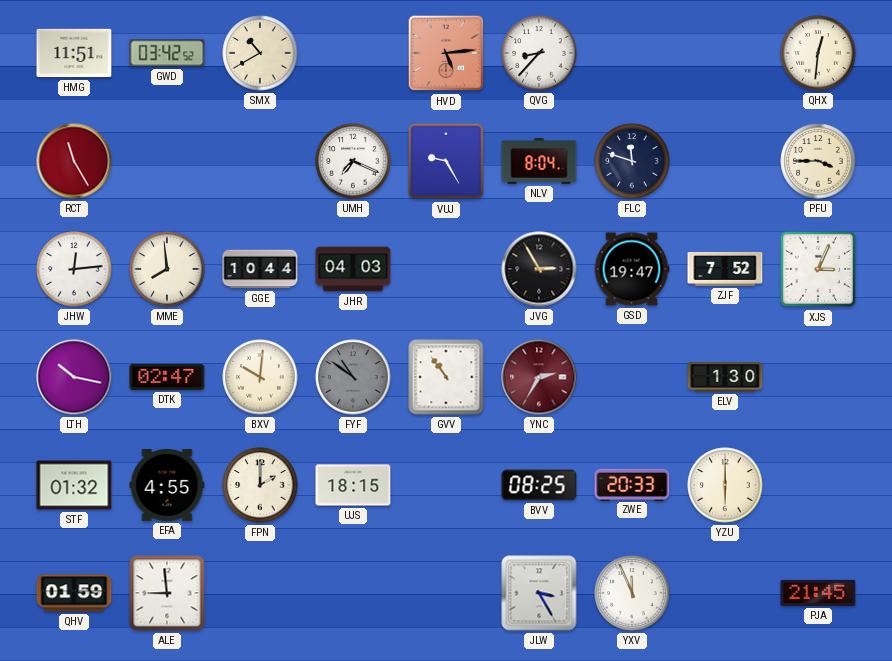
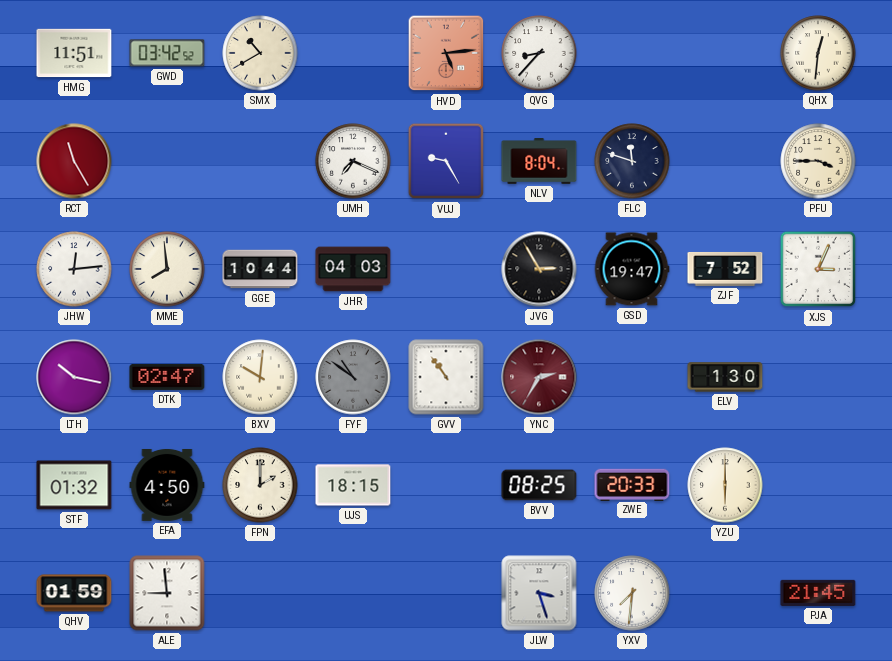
EFA: 4:55 -> 4:50
JLW: 3:25 -> 3:27
YXV: 11:56 -> 7:31
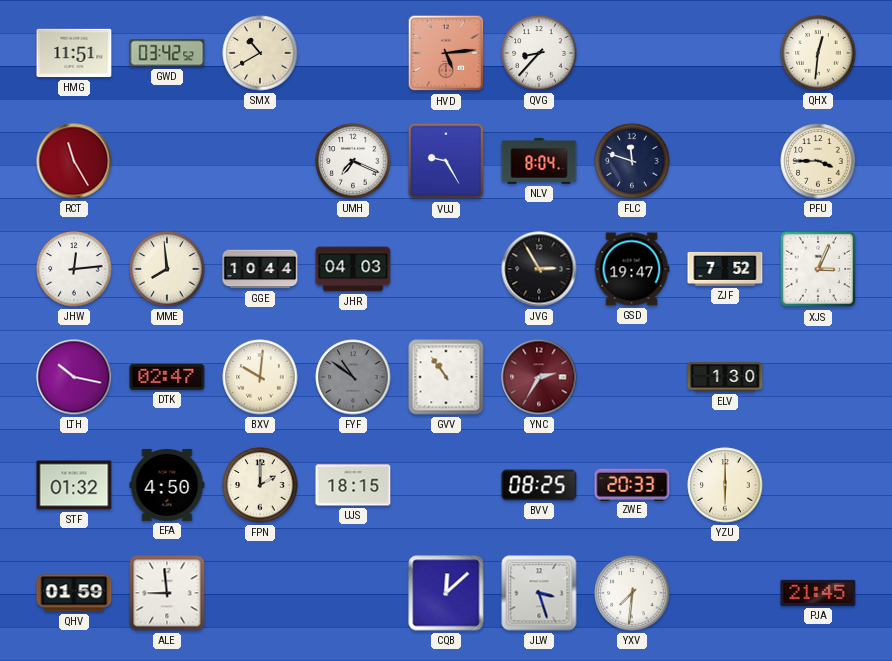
CQB: none -> 12:08
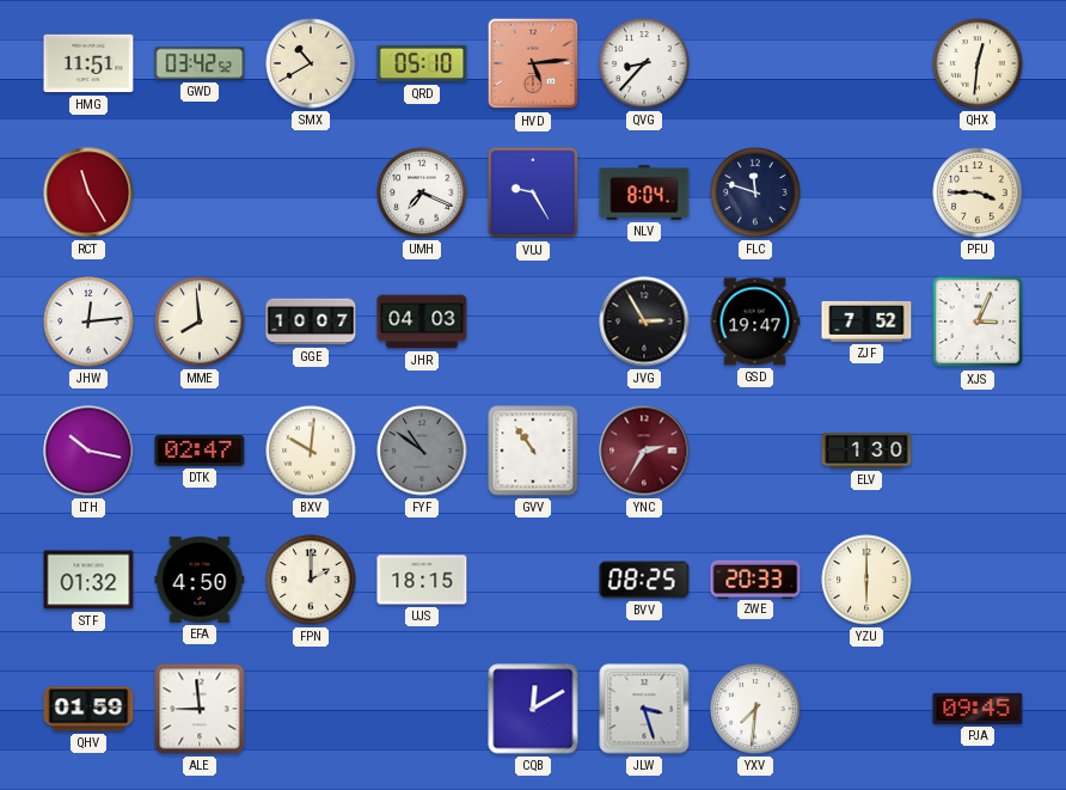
QRD: none -> 05:10
GGE: 10:44 -> 10:07
CQB: 12:08 -> 12:10
PJA: 21:45 -> 09:45
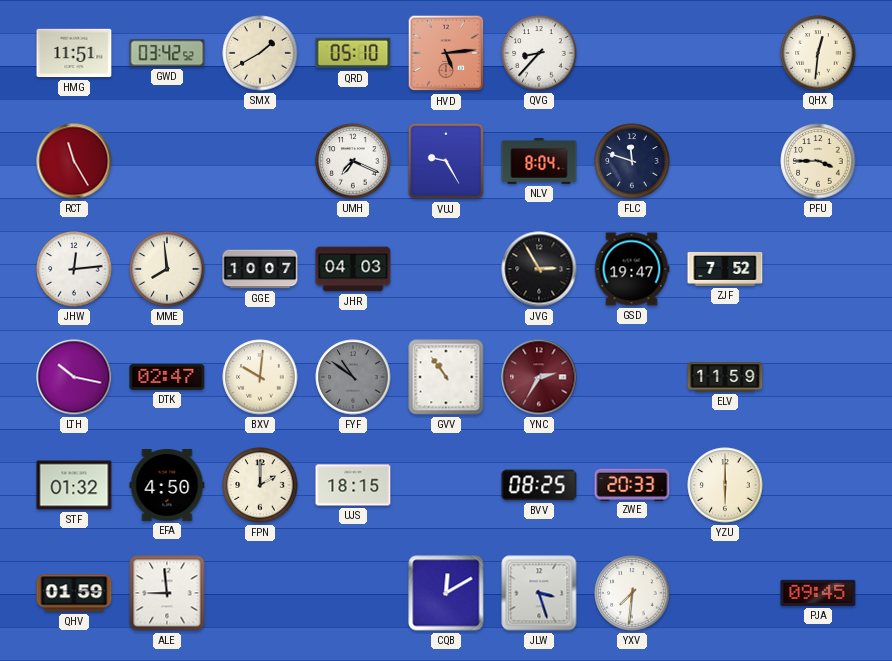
SMX: 10:40 -> 1:40
XJS: 3:04 -> none
ELV: 1:30 -> 11:59
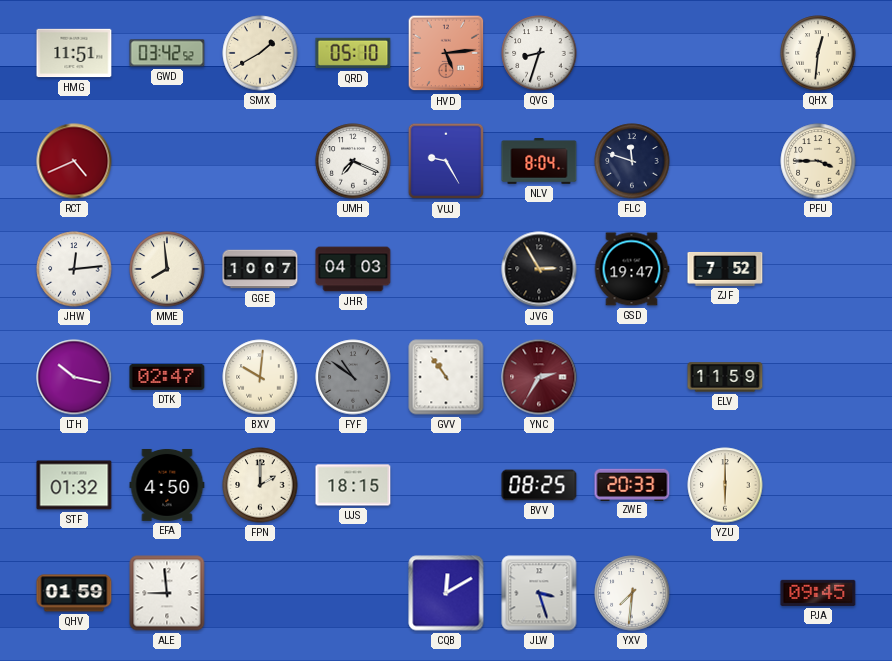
QVG: 8:37 -> 8:33
RCT: 11:25 -> 4:41
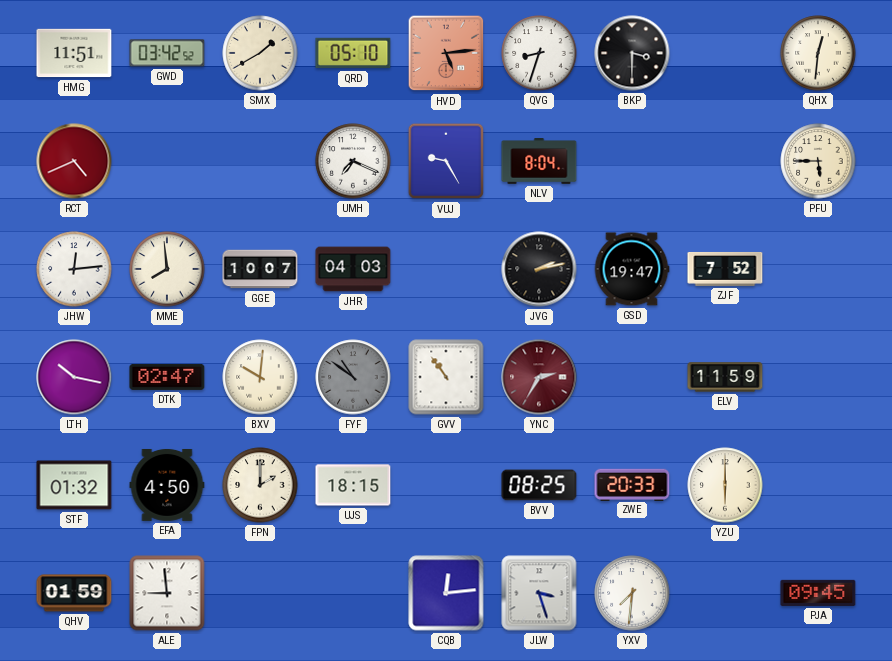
BKP: none -> 3:30
FLC: 11:48 -> none
PFU: 3:45 -> 5:45
JVG: 2:55 -> 2:13
CQB: 12:10 -> 12:14
